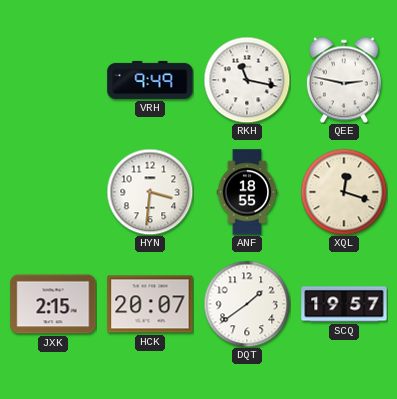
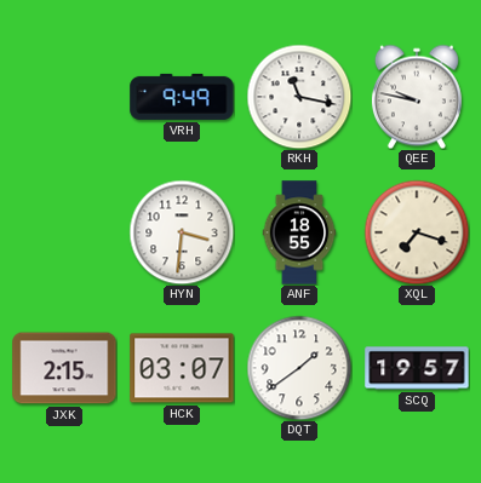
QEE: 2:47 -> 9:47
XQL: 12:18 -> 7:18
HCK: 20:07 -> 03:07
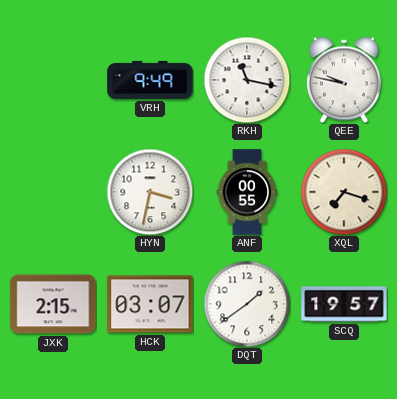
HYN: 3:31 -> 3:32
ANF: 18:55 -> 00:55
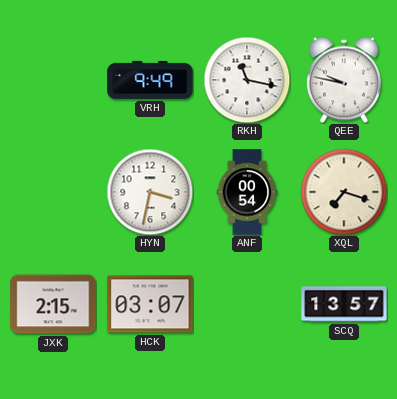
ANF: 00:55 -> 00:54
DQT: 1:39 -> none
SCQ: 19:57 -> 13:57
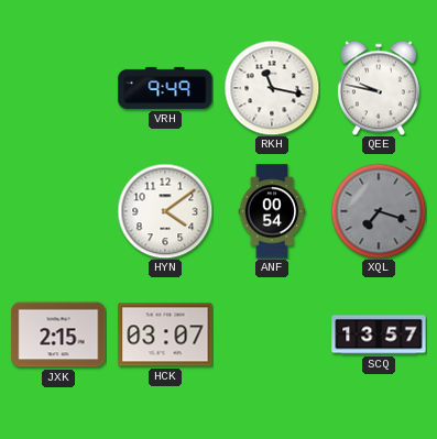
HYN: 3:32 -> 4:09
XQL dial: cream -> grey
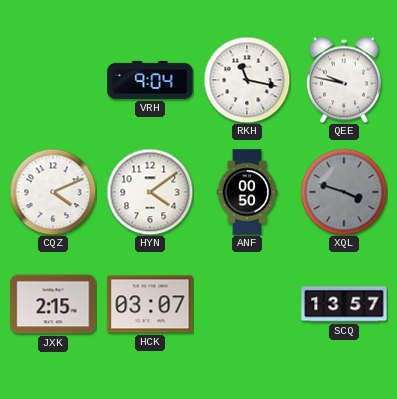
VRH: 9:49 -> 9:04
CQZ: none -> 4:11
ANF: 00:54 -> 00:50
XQL: 7:18 -> 3:48
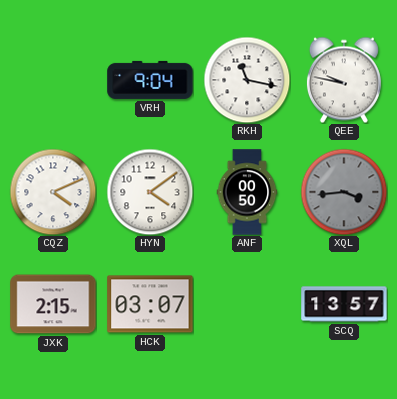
XQL: 3:48 -> 3:44
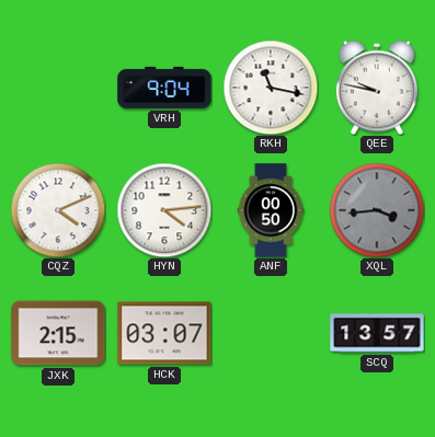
HYN: 4:09 -> 4:14
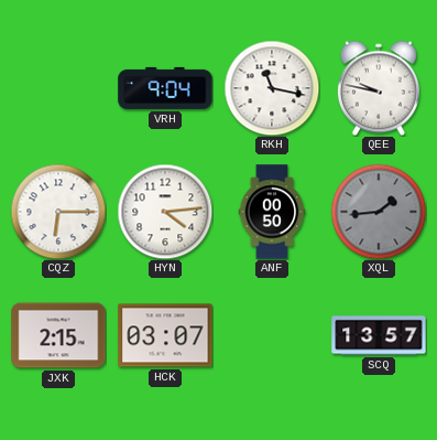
CQZ: 4:11 -> 6:15
XQL: 3:44 -> 1:44
